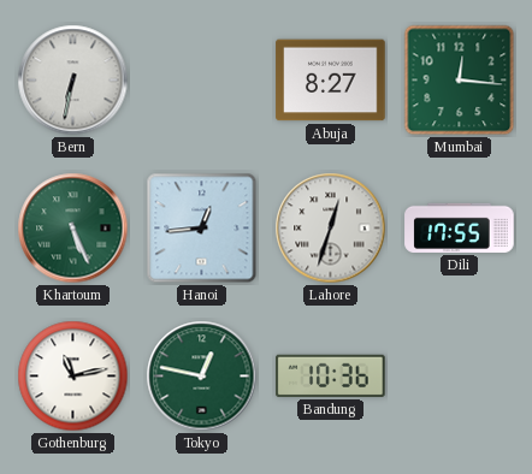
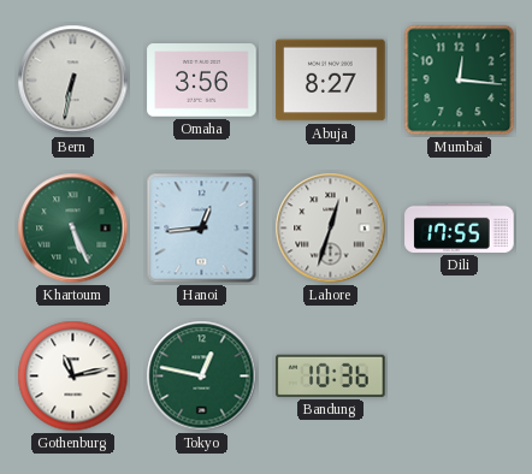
Omaha: none -> 3:56
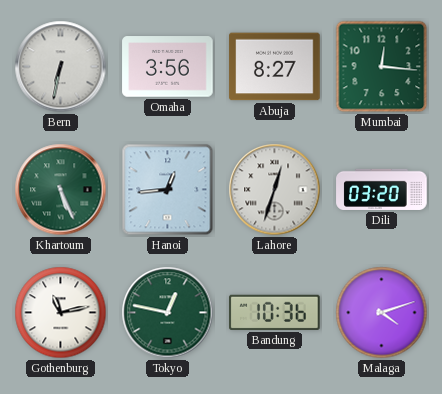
Dili: 17:55 -> 03:20
Malaga: none -> 4:12
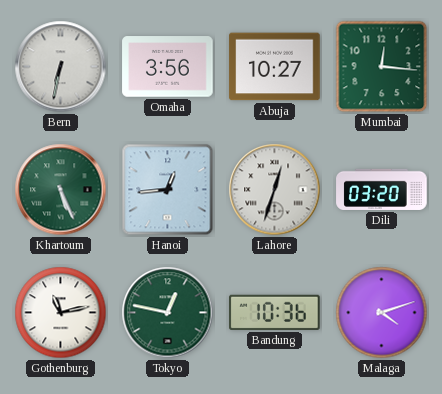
Abuja: 8:27 -> 10:27
